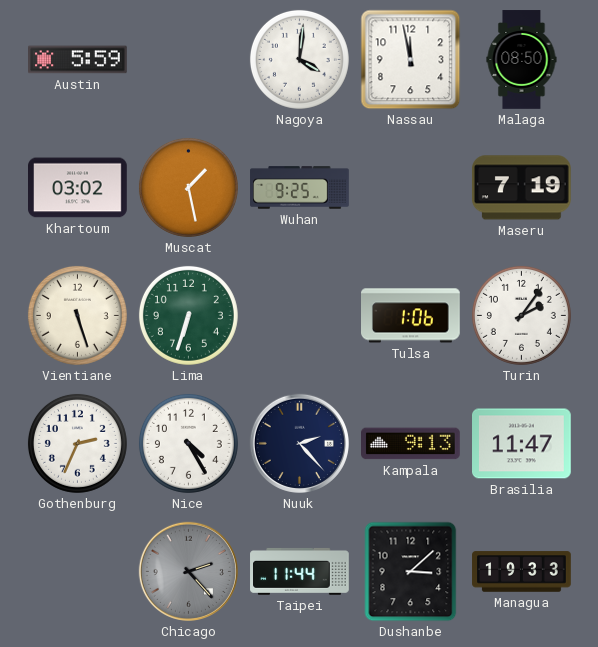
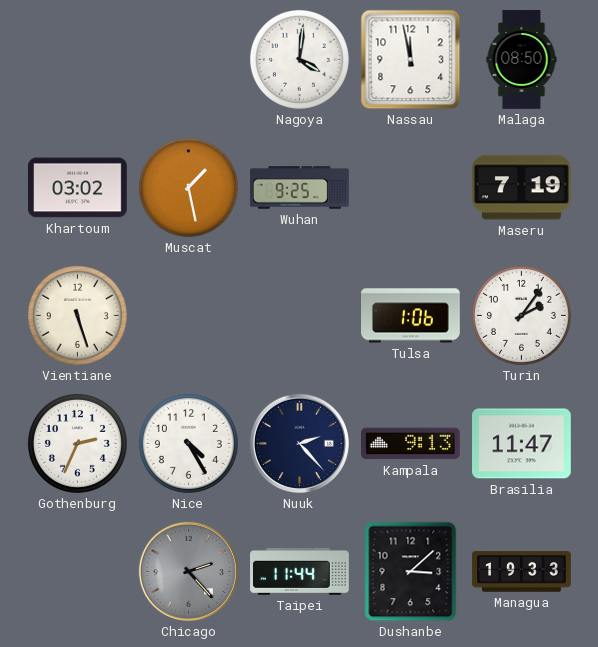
Austin: 5:59 -> none
Lima: 6:33 -> none
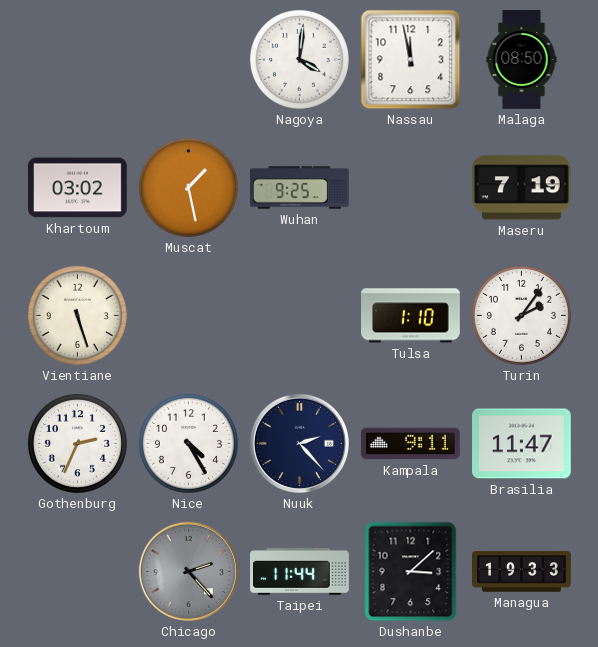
Tulsa: 1:06 -> 1:10
Kampala: 9:13 -> 9:11
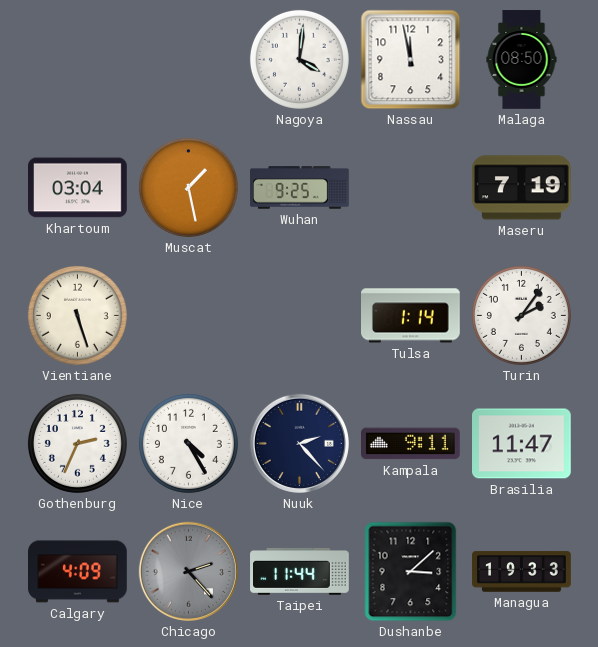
Khartoum: 03:02 -> 03:04
Tulsa: 1:10 -> 1:14
Calgary: none -> 4:09
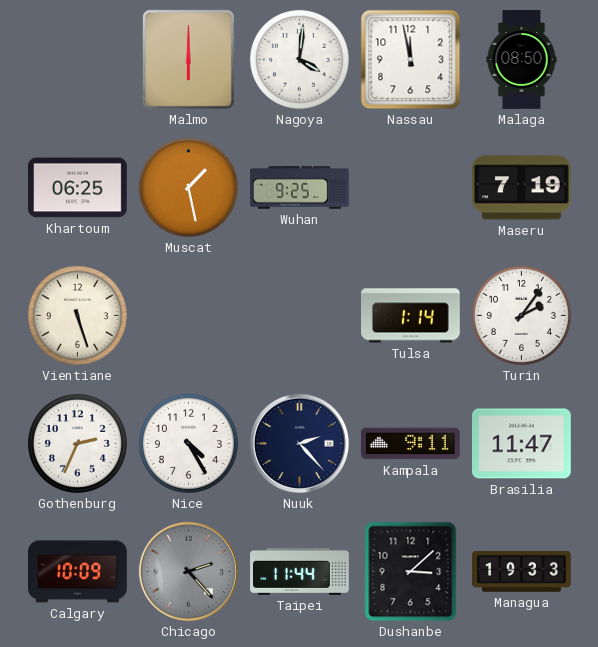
Malmo: none -> 6:00
Khartoum: 03:04 -> 06:25
Calgary: 4:09 -> 10:09
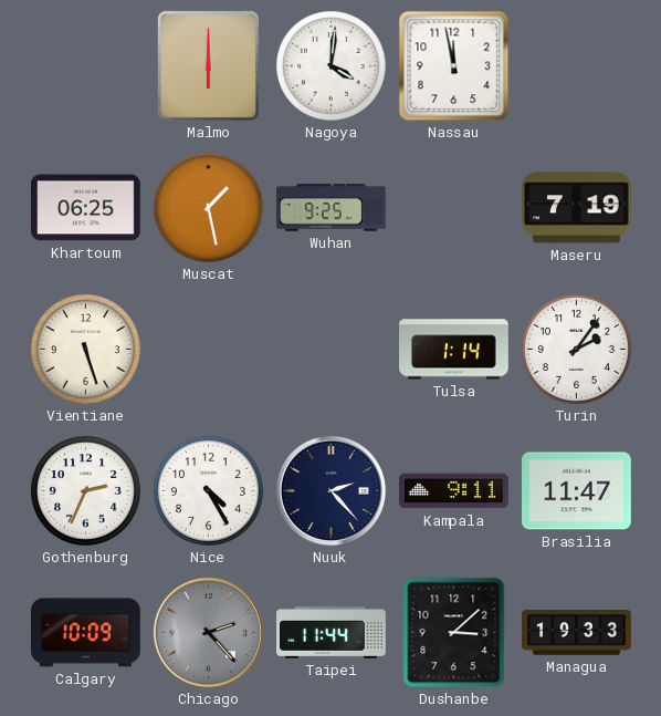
Malaga: 08:50 -> none
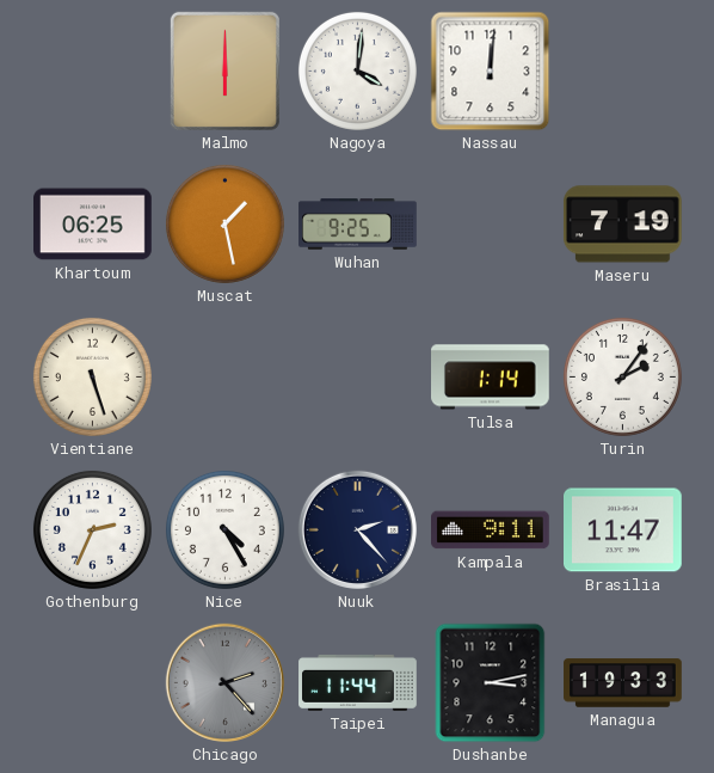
Nassau: 11:58 -> 12:01
Calgary: 10:09 -> none
Dushanbe: 3:08 -> 3:13
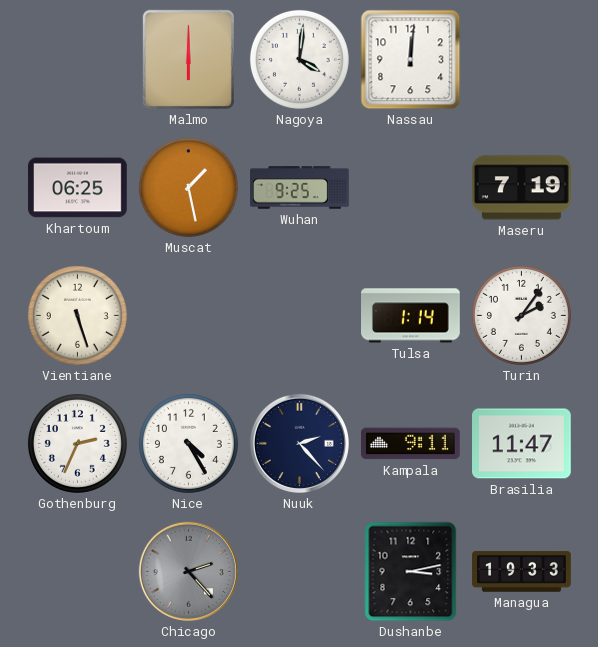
Taipei: 11:44 -> none
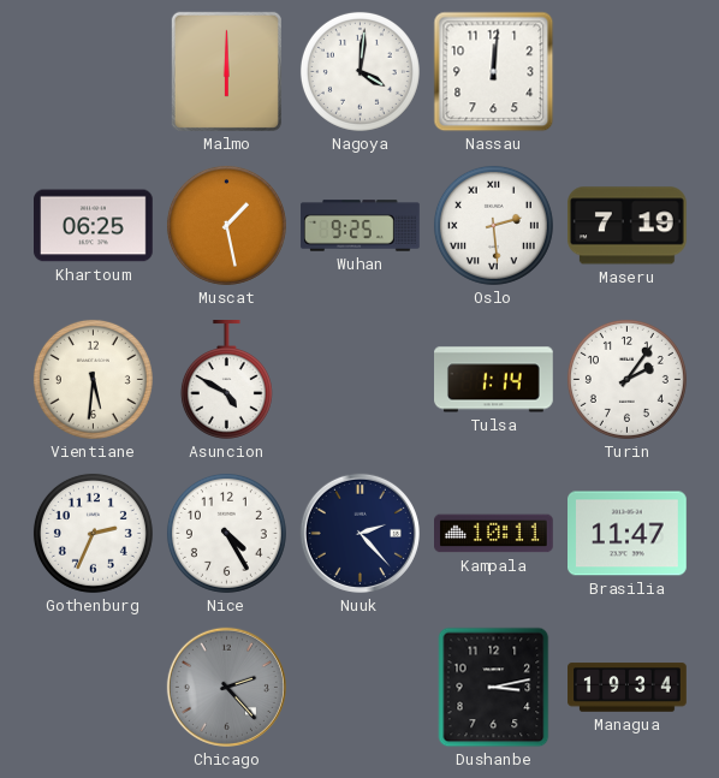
Oslo: none -> 2:29
Vientiane: 5:27 -> 5:31
Asuncion: none -> 4:50
Kampala: 9:11 -> 10:11
Managua: 19:33 -> 19:34
